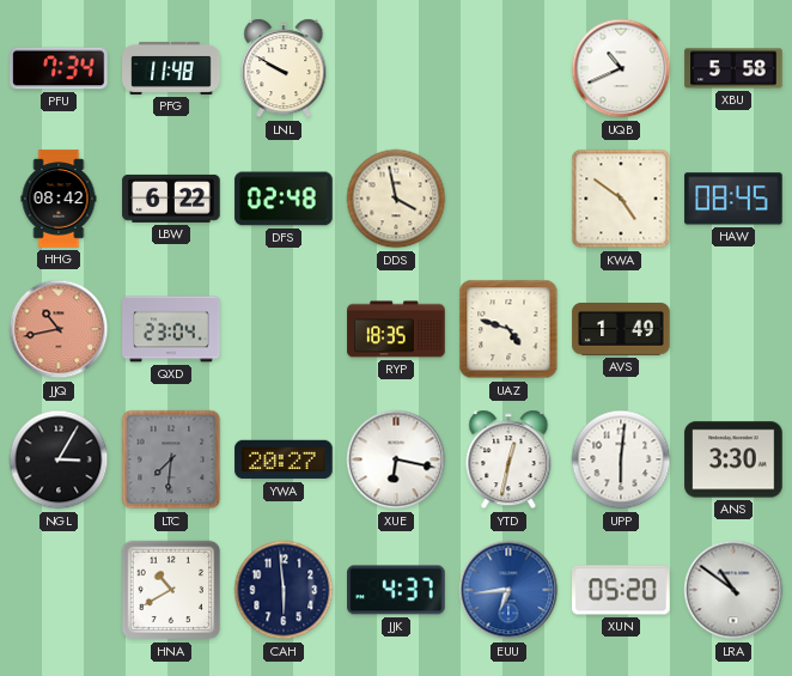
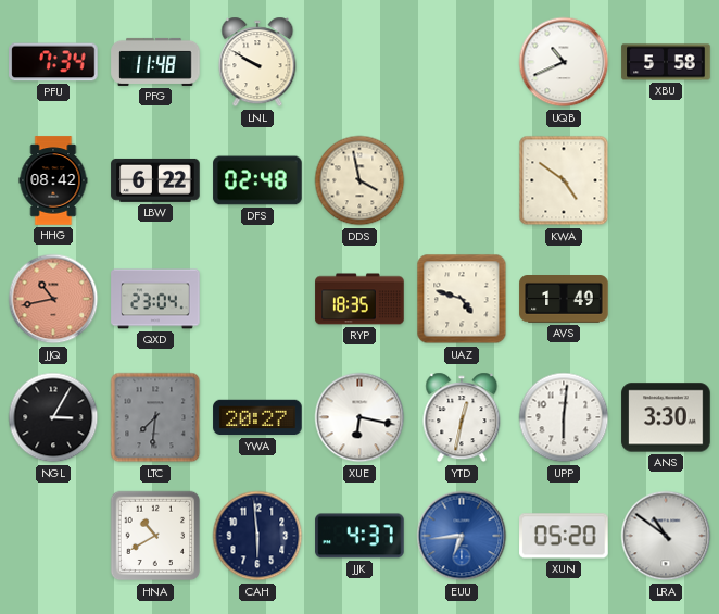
HAW: 08:45 -> none
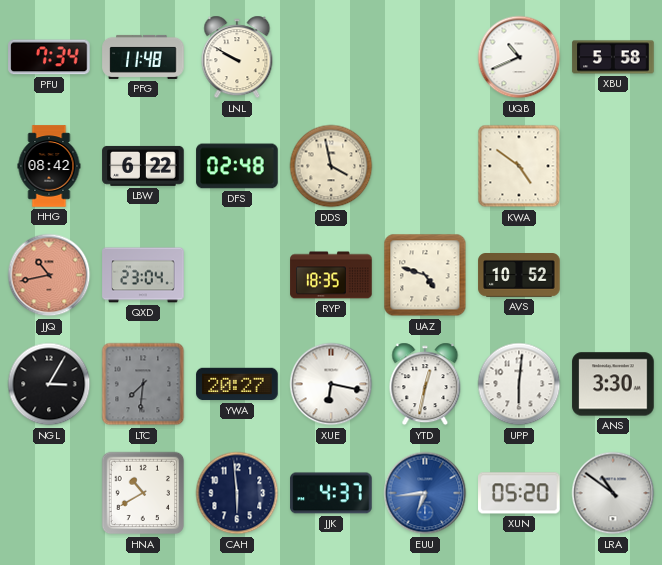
AVS: 1:49 -> 10:52
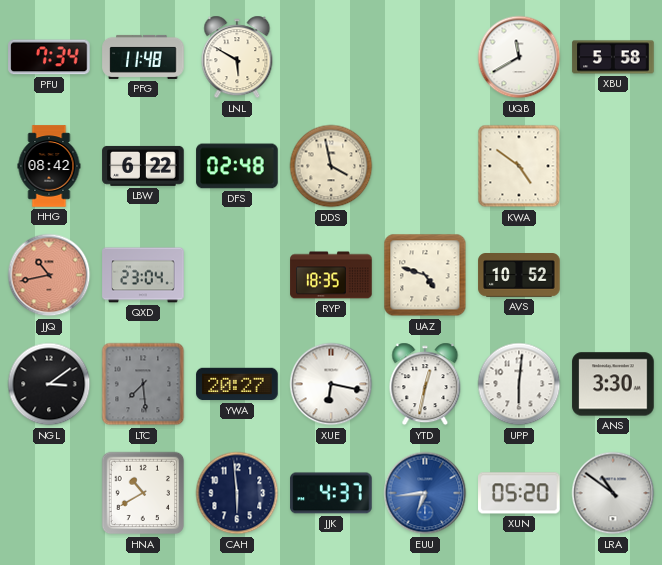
LNL: 9:50 -> 5:50
UQB: 10:41 -> 11:40
NGL: 3:05 -> 3:09
LTC: 7:31 -> 7:29
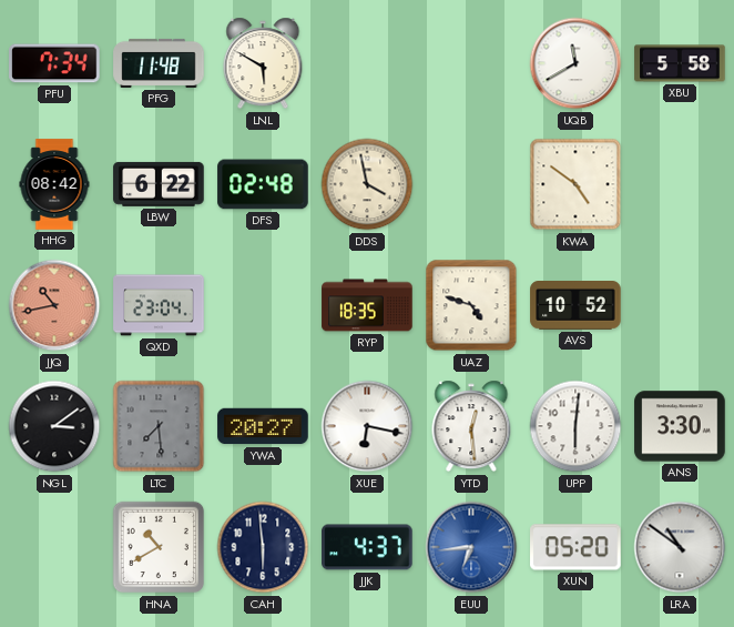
YTD: 12:32 -> 12:29
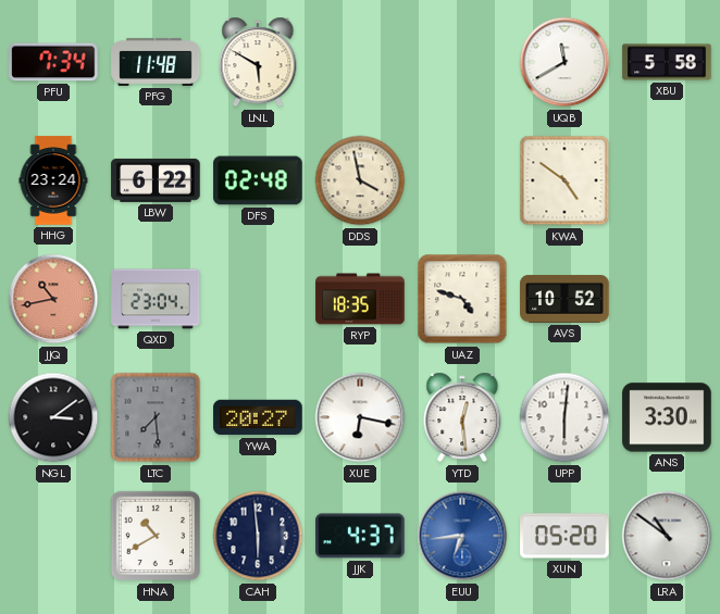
HHG: 08:42 -> 23:24
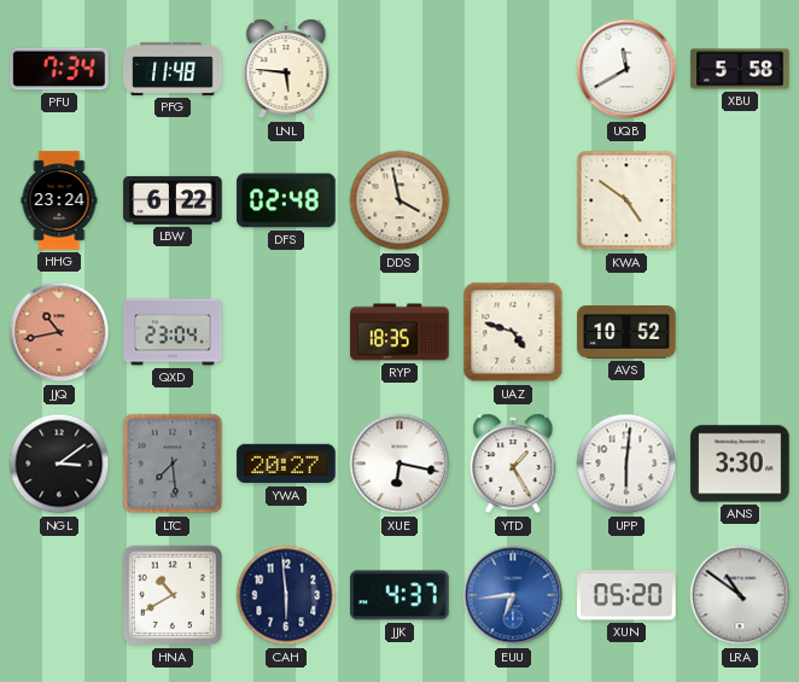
LNL: 5:50 -> 5:46
YTD: 12:29 -> 1:25
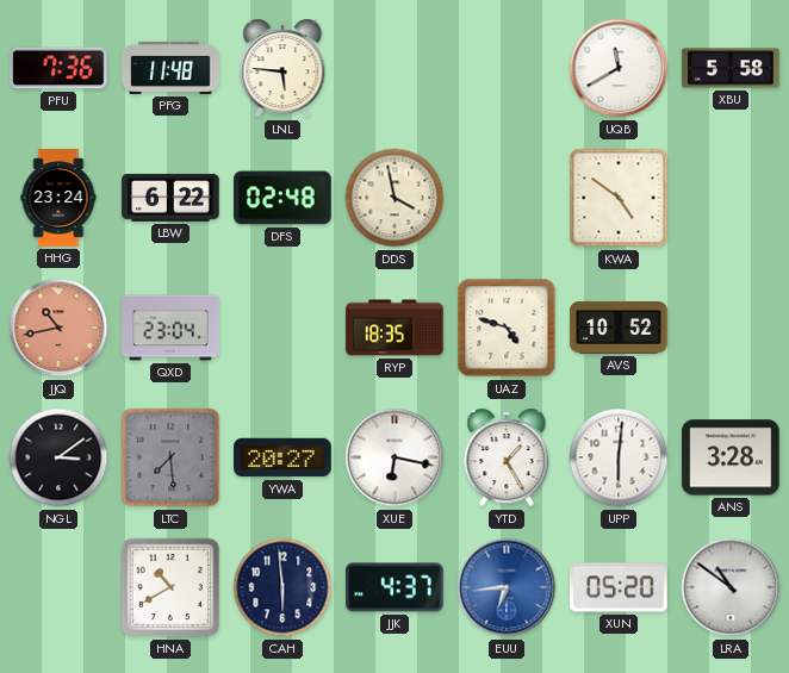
PFU: 7:34 -> 7:36
ANS: 3:30 -> 3:28
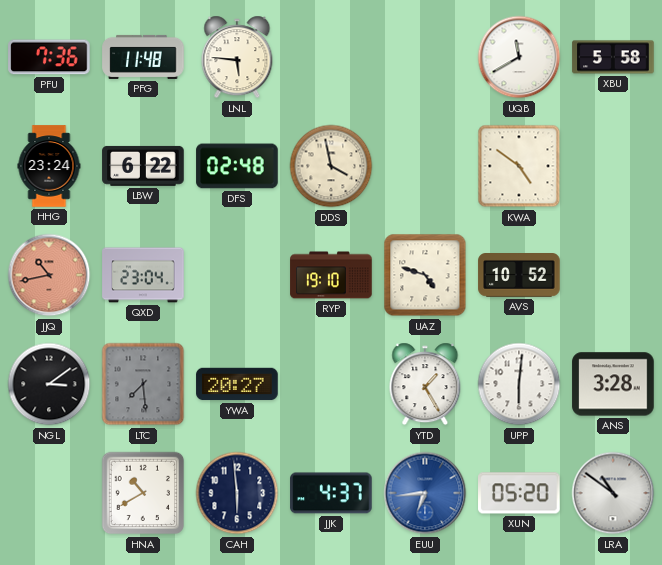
RYP: 18:35 -> 19:10
XUE: 6:17 -> none
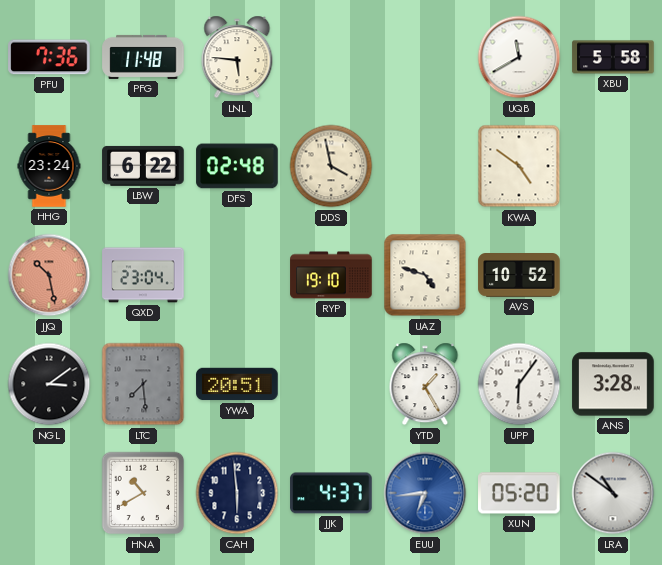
JJQ: 10:43 -> 10:28
YWA: 20:27 -> 20:51
UPP: 6:01 -> 6:06
